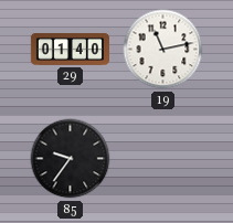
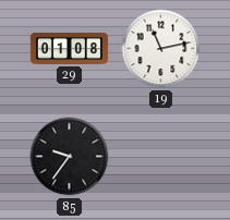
29: 01:40 -> 01:08
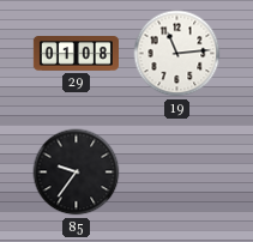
19: 11:13 -> 11:14
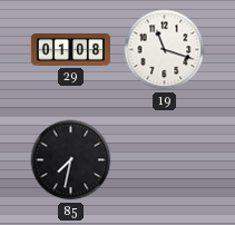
19: 11:14 -> 11:18
85: 9:36 -> 7:32
